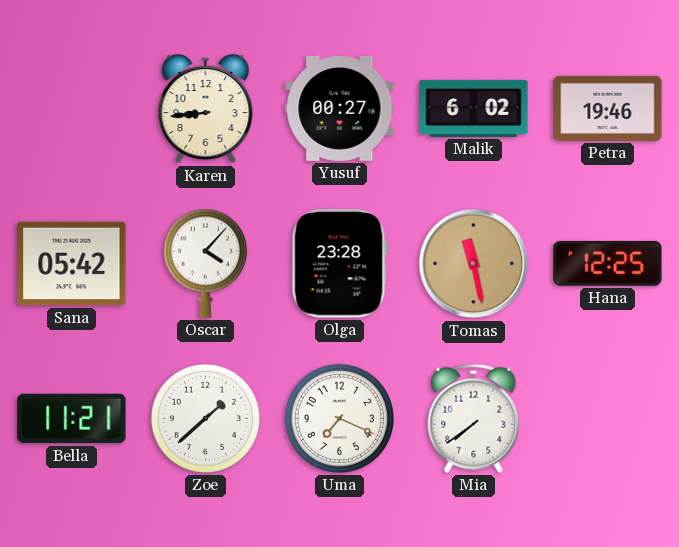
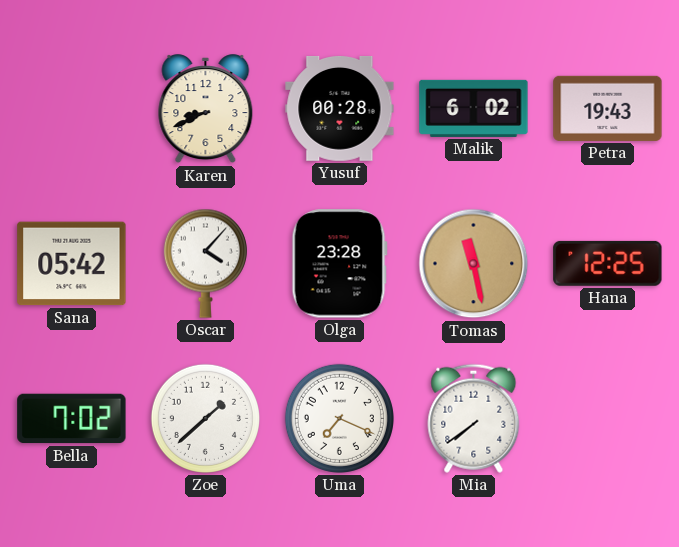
Karen: 8:44 -> 8:41
Yusuf: 00:27 -> 00:28
Petra: 19:46 -> 19:43
Bella: 11:21 -> 7:02
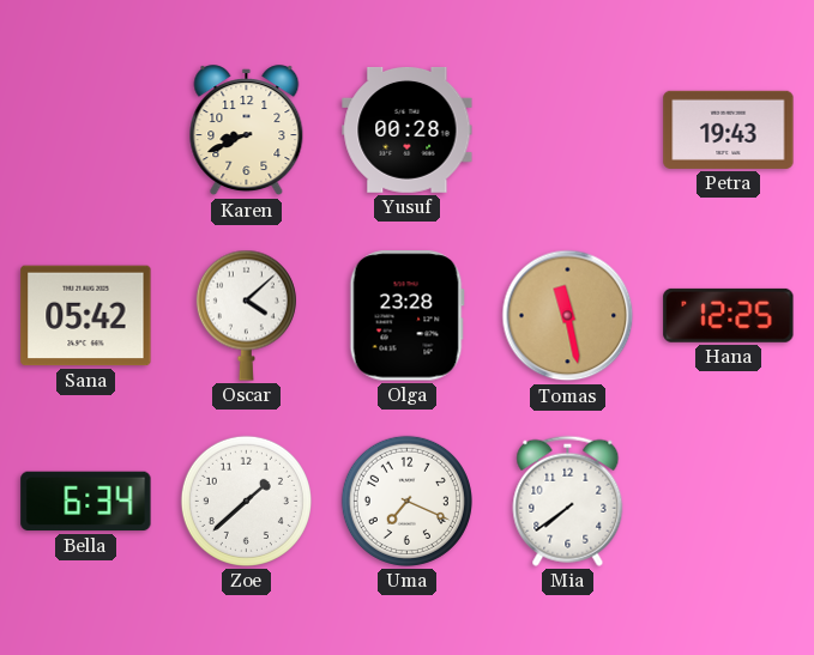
Malik: 6:02 -> none
Oscar: 4:07 -> 4:08
Bella: 7:02 -> 6:34
